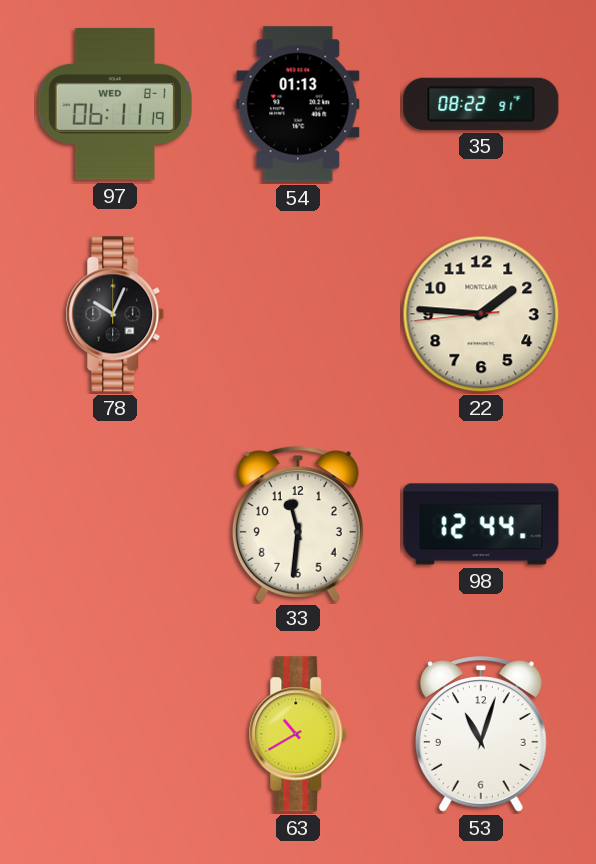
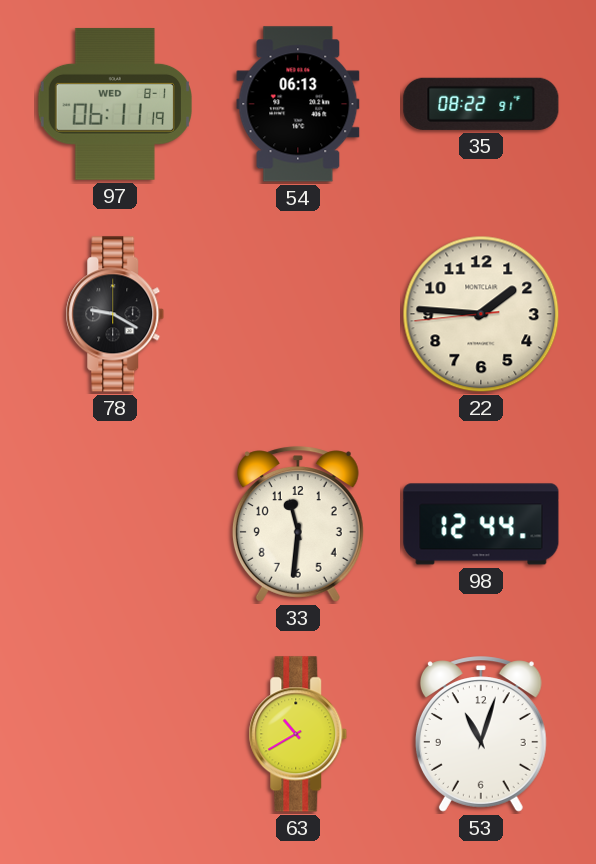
54: 01:13 -> 06:13
78: 10:04 -> 9:20
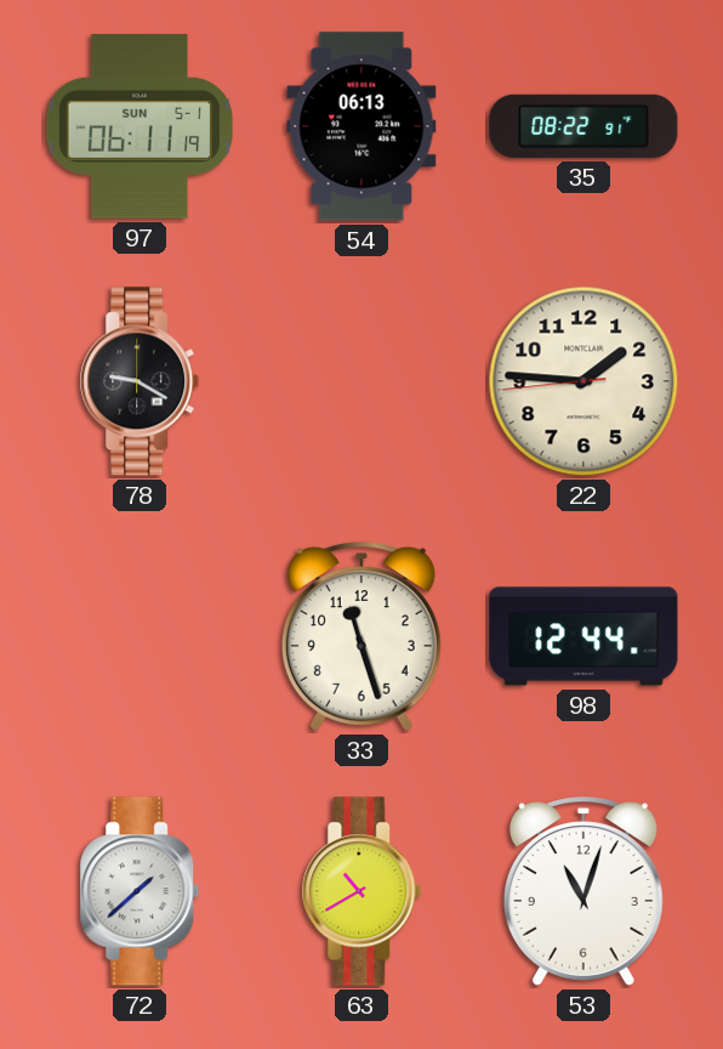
97 date: WED 8-1 -> SUN 5-1
33: 11:31 -> 11:27
72: none -> 1:38
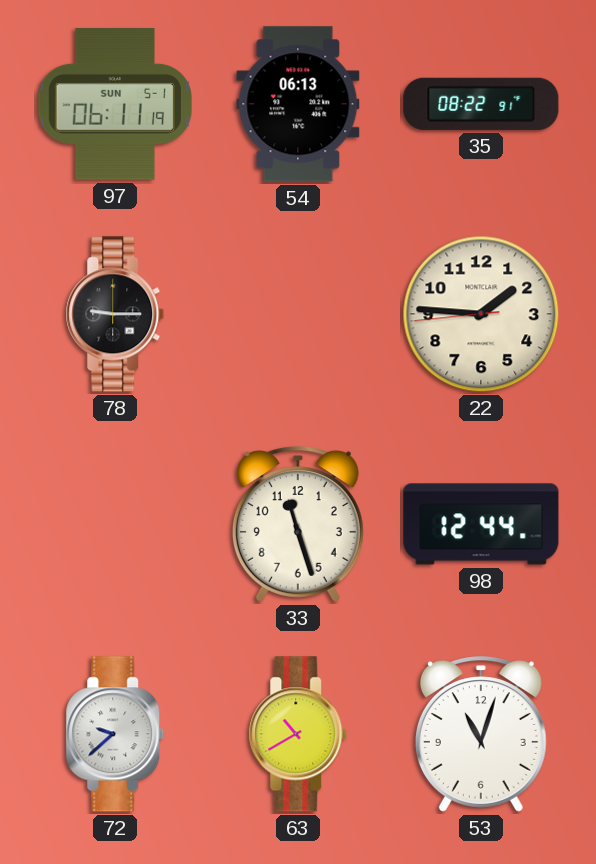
78: 9:20 -> 9:15
72: 1:38 -> 9:38
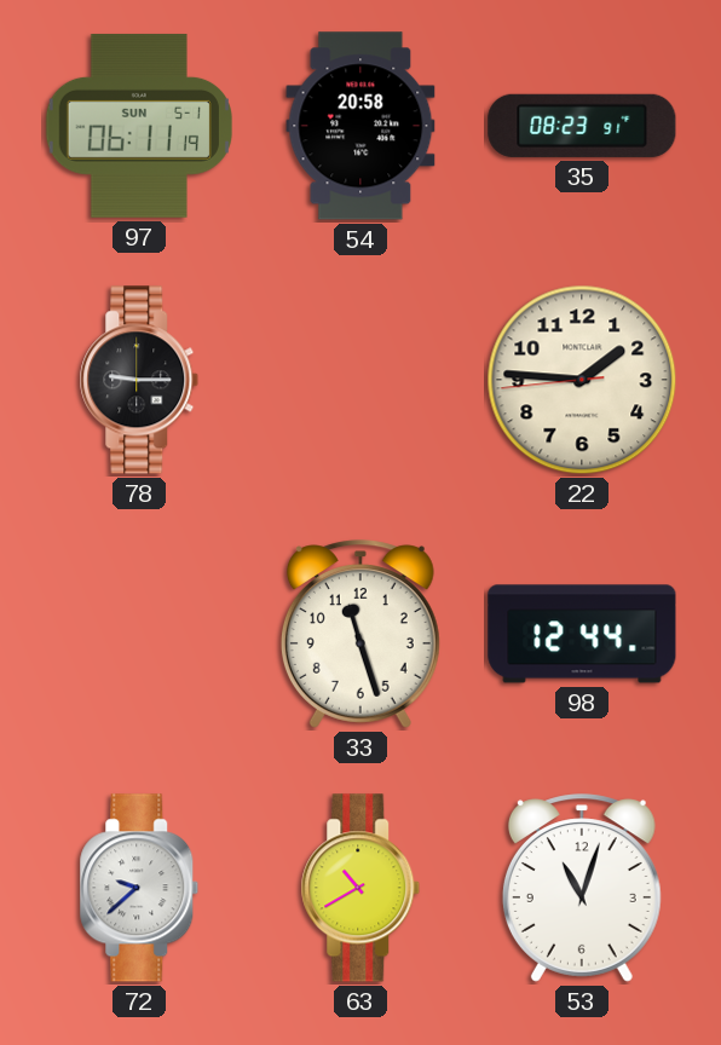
54: 06:13 -> 20:58
35: 08:22 -> 08:23
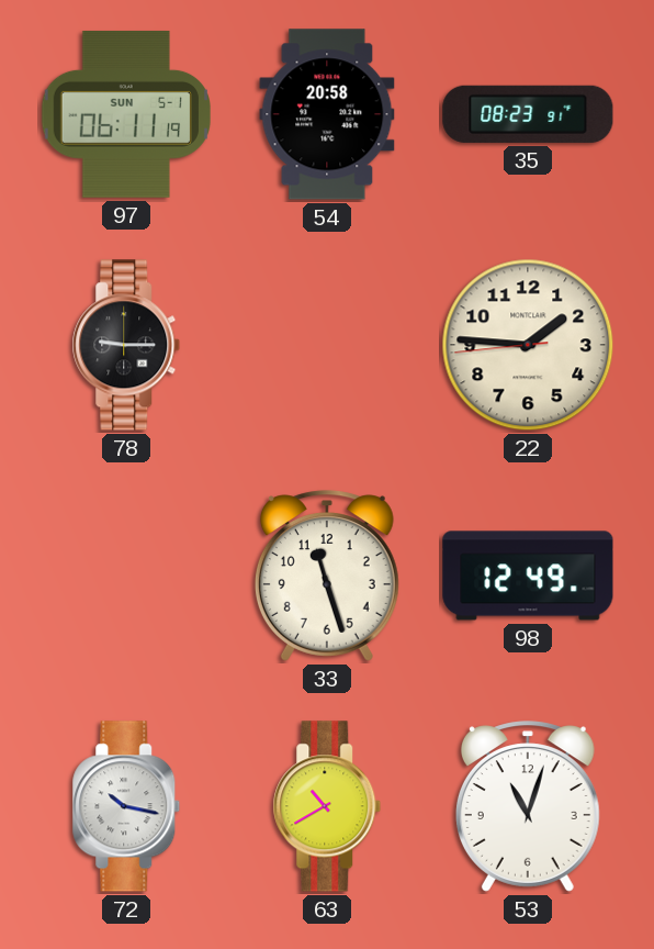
98: 12:44 -> 12:49
72: 9:38 -> 10:17
